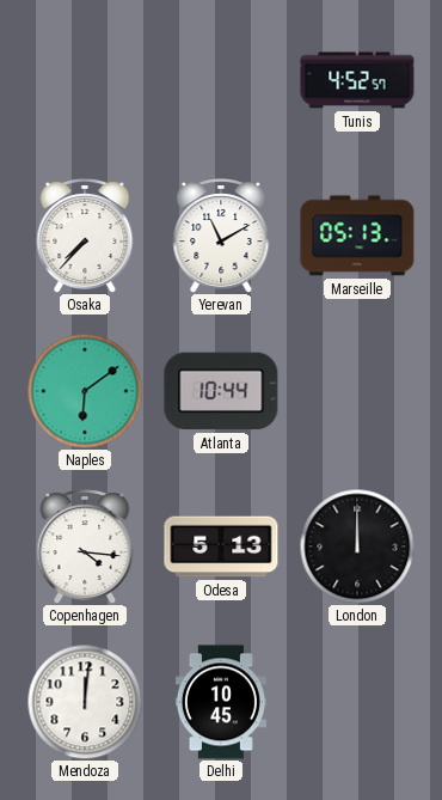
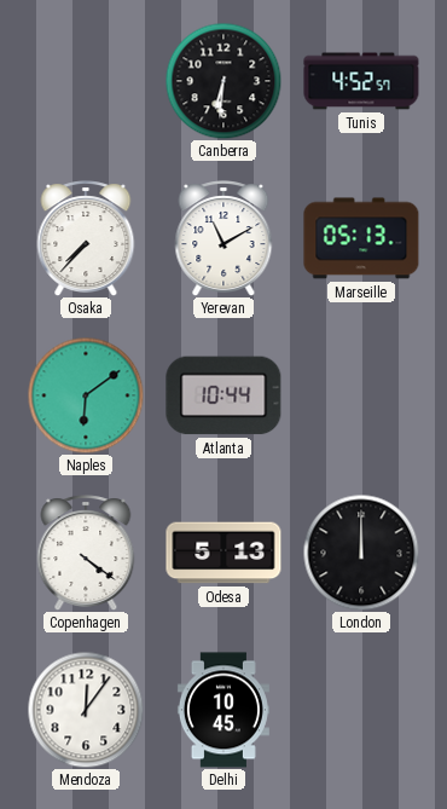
Canberra: none -> 6:31
Copenhagen: 4:16 -> 4:21
Mendoza: 12:01 -> 12:06
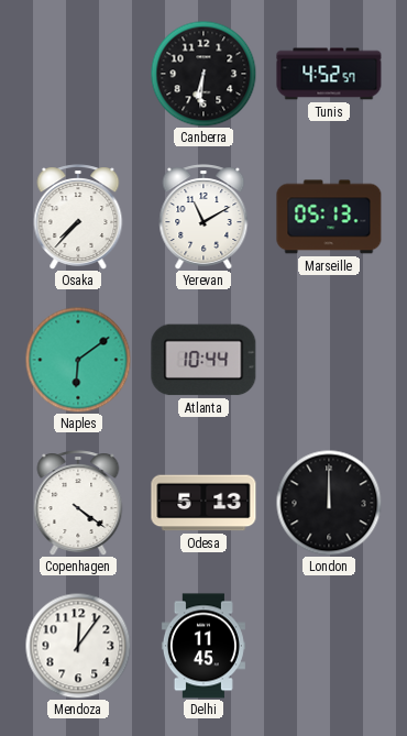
Delhi: 10:45 -> 11:45
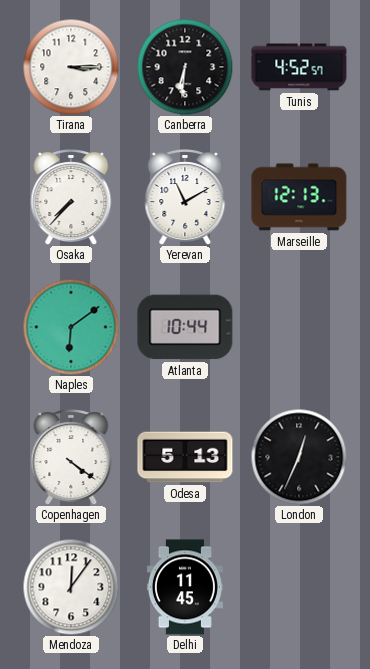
Tirana: none -> 3:15
Marseille: 05:13 -> 12:13
London: 12:00 -> 12:34
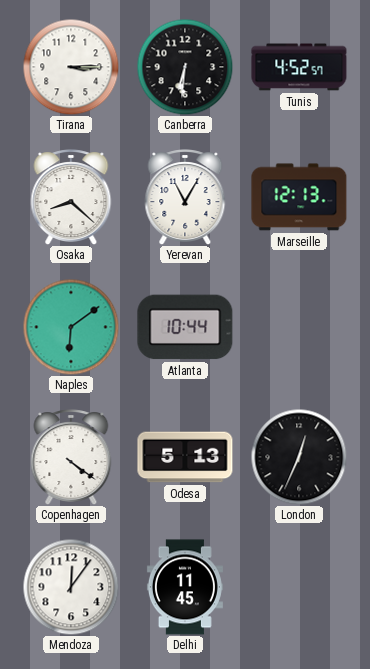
Osaka: 7:37 -> 8:22
Yerevan: 11:10 -> 11:05
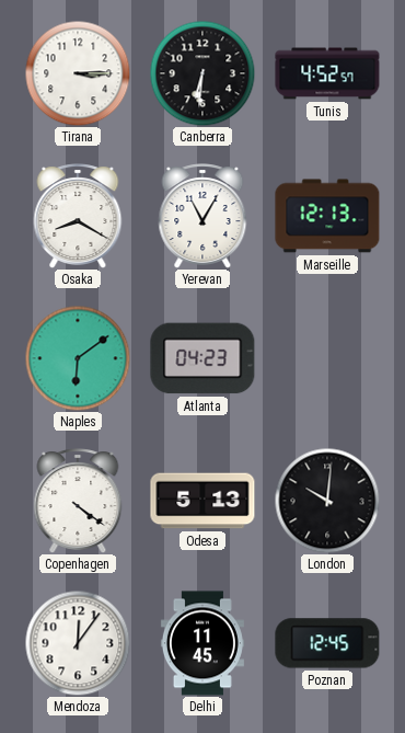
Osaka: 8:22 -> 8:20
Atlanta: 10:44 -> 04:23
London: 12:34 -> 10:01
Poznan: none -> 12:45
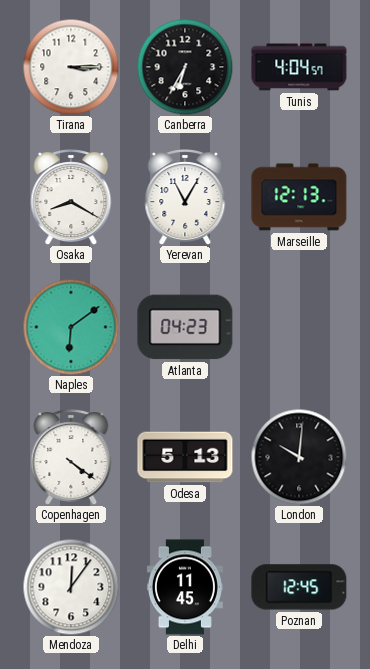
Canberra: 6:31 -> 6:35
Tunis: 4:52 -> 4:04
